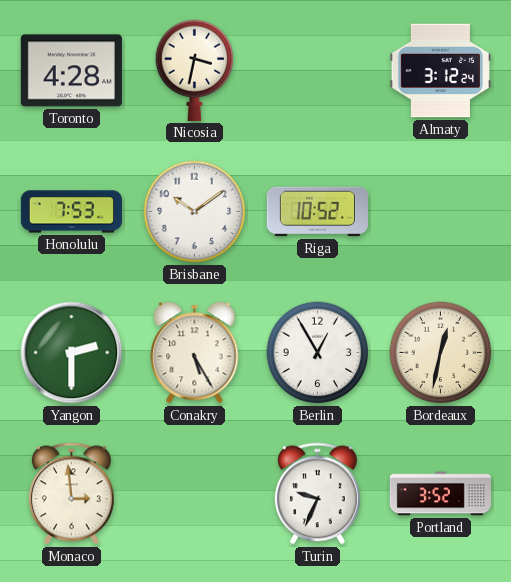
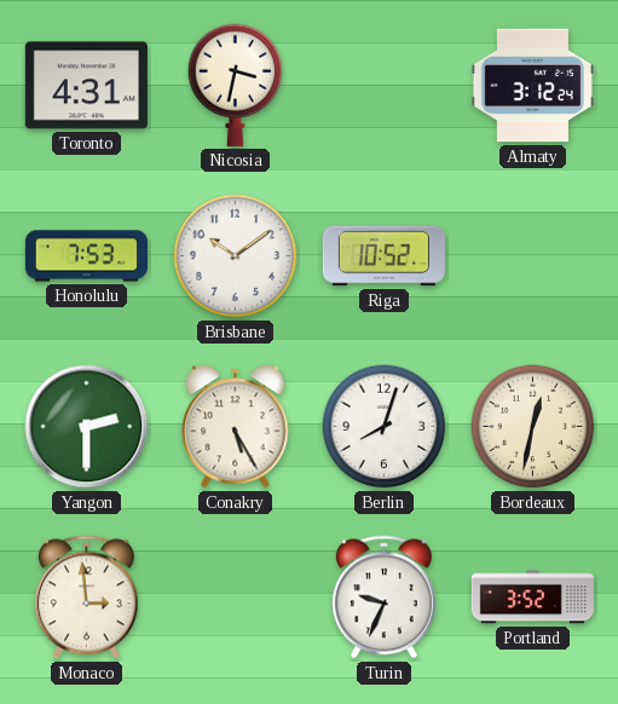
Toronto: 4:28 -> 4:31
Berlin: 12:55 -> 8:03
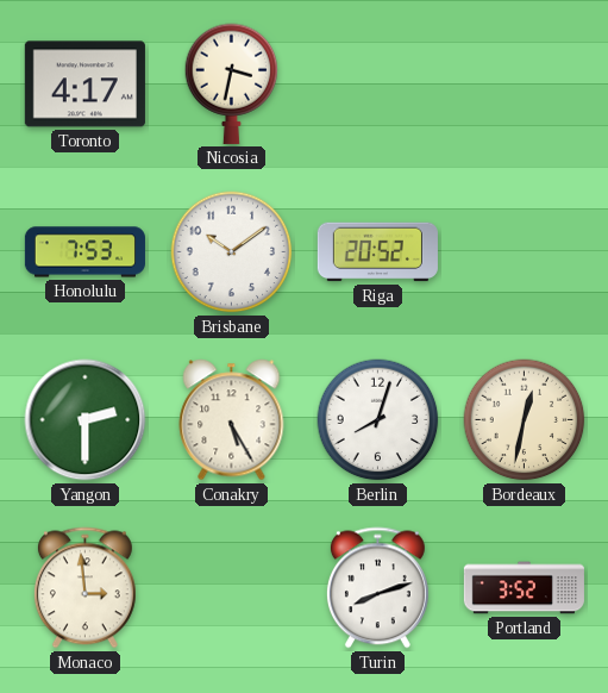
Toronto: 4:31 -> 4:17
Almaty: 3:12 -> none
Riga: 10:52 -> 20:52
Turin: 9:34 -> 8:12
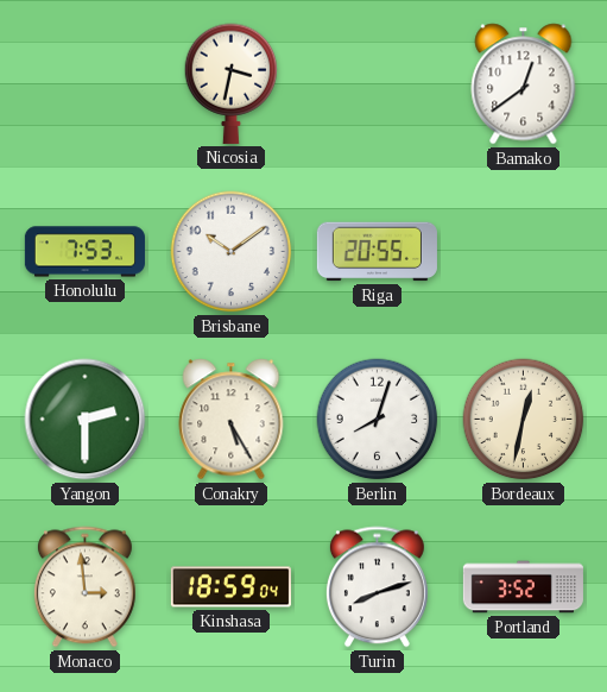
Toronto: 4:17 -> none
Bamako: none -> 12:39
Riga: 20:52 -> 20:55
Kinshasa: none -> 18:59
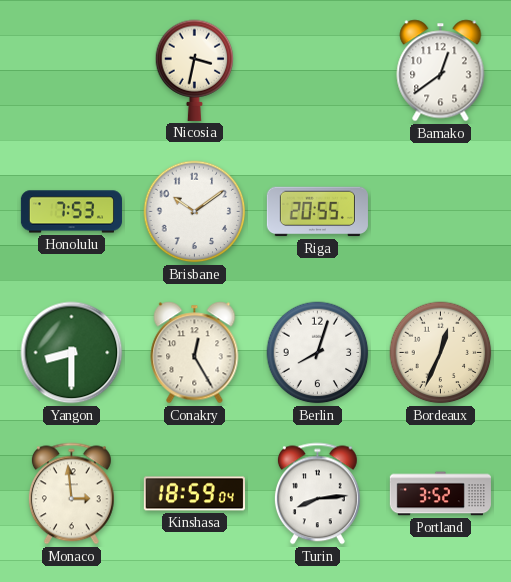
Yangon: 2:30 -> 8:30
Conakry: 5:25 -> 12:25
Bordeaux: 12:32 -> 12:34
Turin: 8:12 -> 8:14
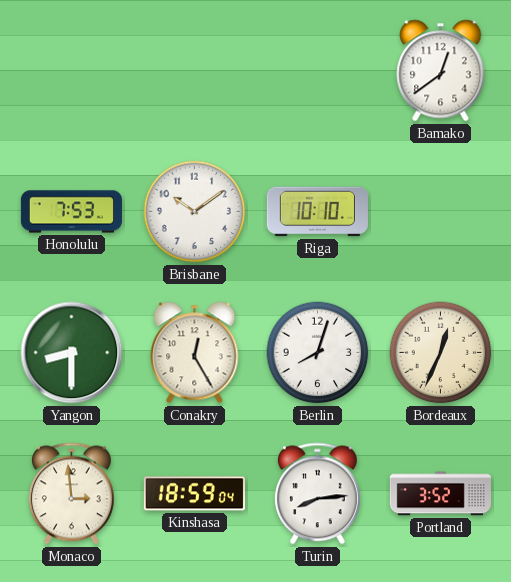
Nicosia: 3:32 -> none
Riga: 20:55 -> 10:10
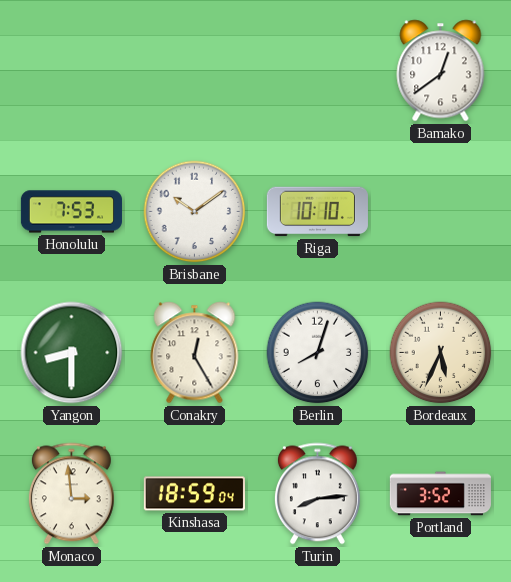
Bordeaux: 12:34 -> 5:34
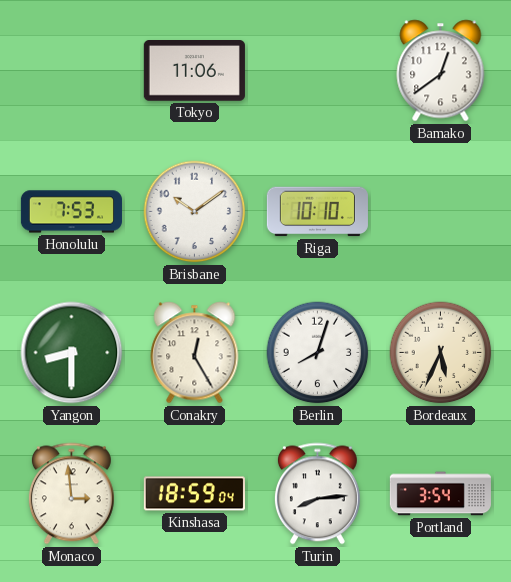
Tokyo: none -> 11:06
Portland: 3:52 -> 3:54
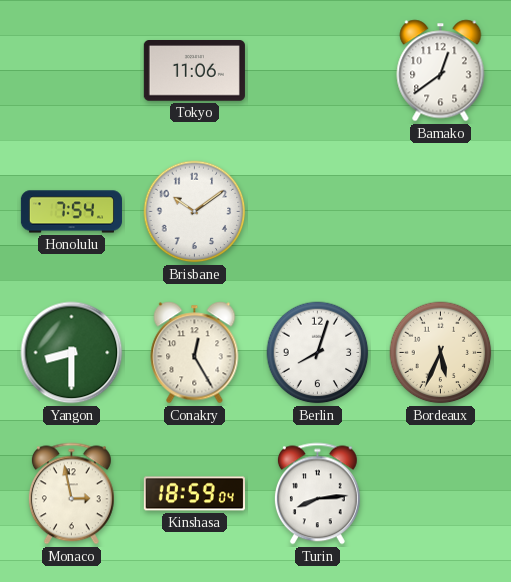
Honolulu: 7:53 -> 7:54
Riga: 10:10 -> none
Monaco: 2:59 -> 2:58
Portland: 3:54 -> none
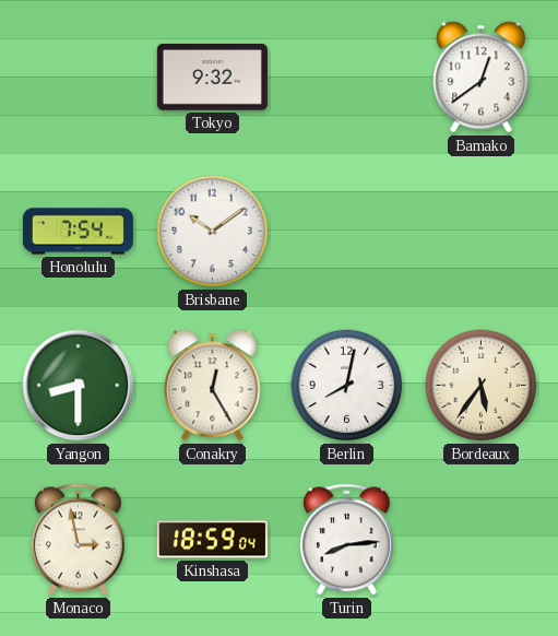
Tokyo: 11:06 -> 9:32
Berlin: 8:03 -> 8:02
Bordeaux: 5:34 -> 5:36
